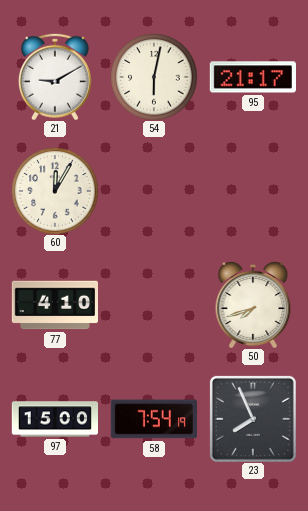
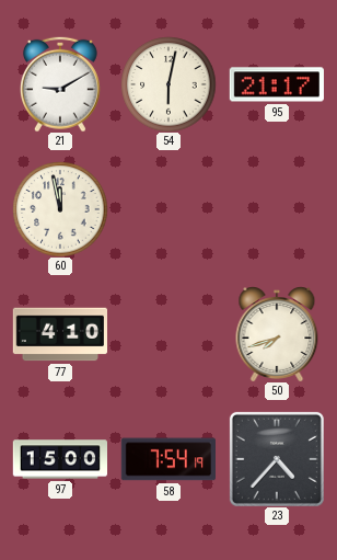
60: 12:05 -> 11:58
23: 7:56 -> 4:37
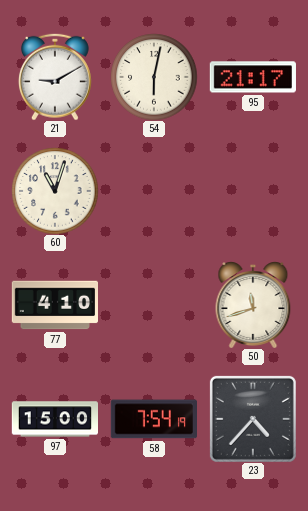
60: 11:58 -> 11:03
50: 7:42 -> 11:42
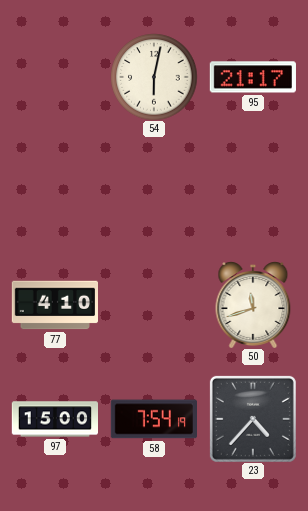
21: 9:10 -> none
60: 11:03 -> none
